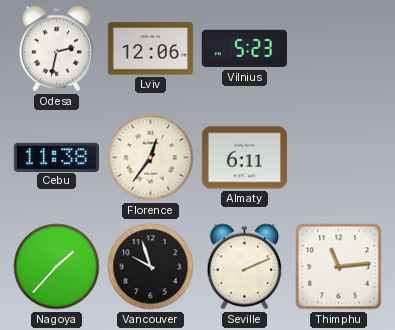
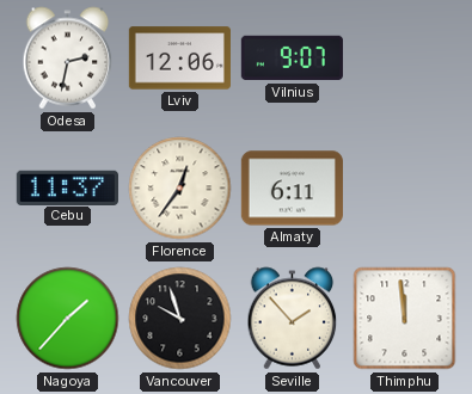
Vilnius: 5:23 -> 9:07
Cebu: 11:38 -> 11:37
Seville: 2:11 -> 1:53
Thimphu: 11:14 -> 11:59
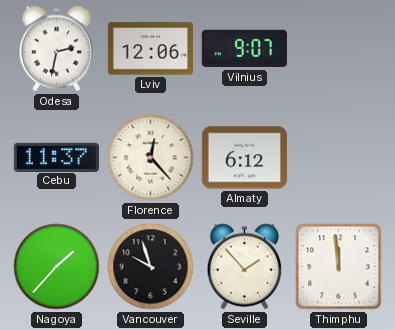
Florence: 12:36 -> 12:23
Almaty: 6:11 -> 6:12
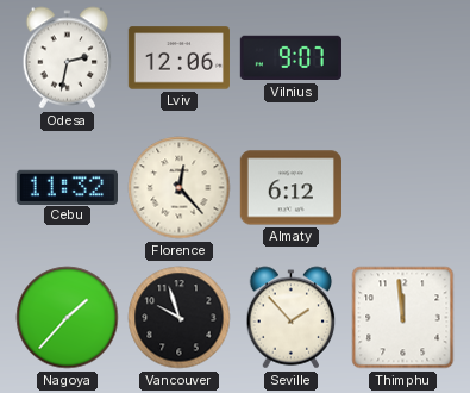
Cebu: 11:37 -> 11:32
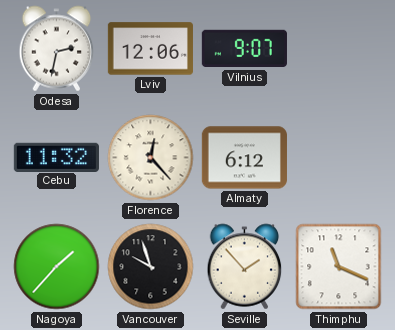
Thimphu: 11:59 -> 11:19
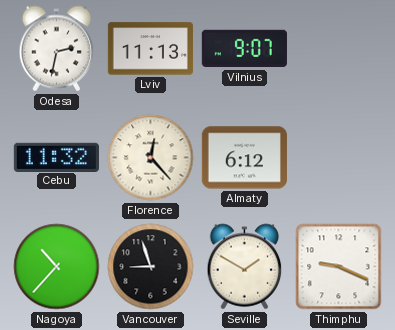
Lviv: 12:06 -> 11:13
Nagoya: 1:37 -> 10:37
Vancouver: 9:57 -> 8:57
Seville: 1:53 -> 1:50
Thimphu: 11:19 -> 9:19
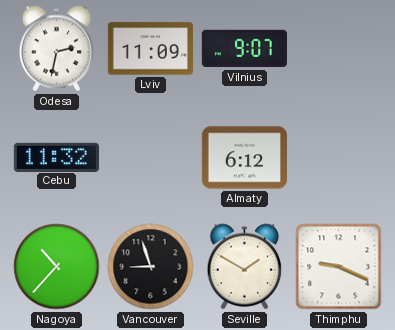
Lviv: 11:13 -> 11:09
Florence: 12:23 -> none
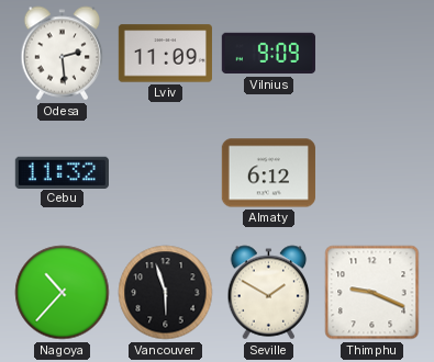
Odesa: 2:32 -> 2:29
Vilnius: 9:07 -> 9:09
Vancouver: 8:57 -> 5:57
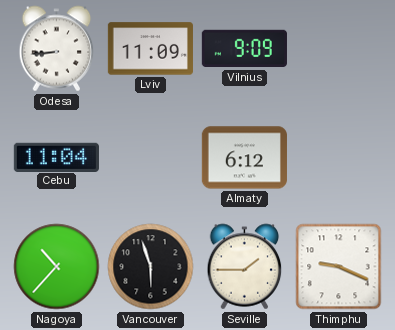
Odesa: 2:29 -> 8:44
Cebu: 11:32 -> 11:04
Seville: 1:50 -> 1:45
